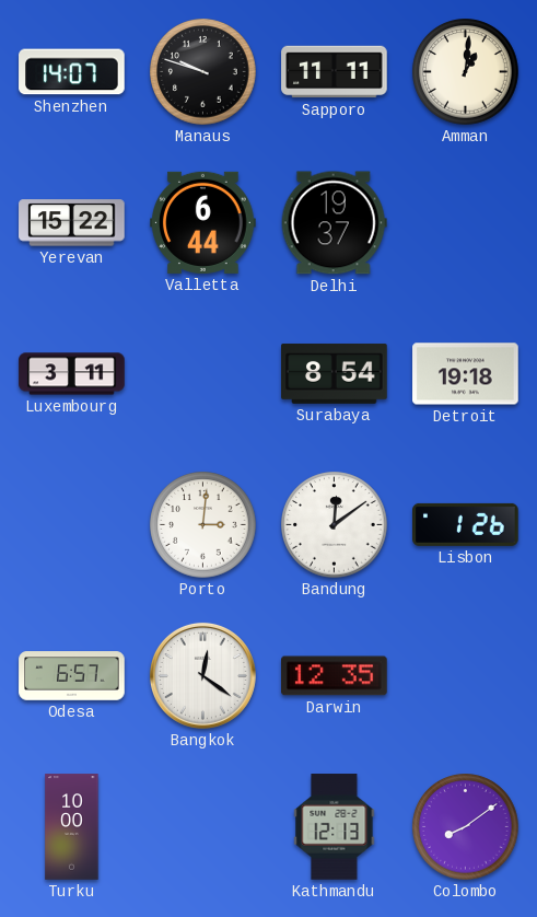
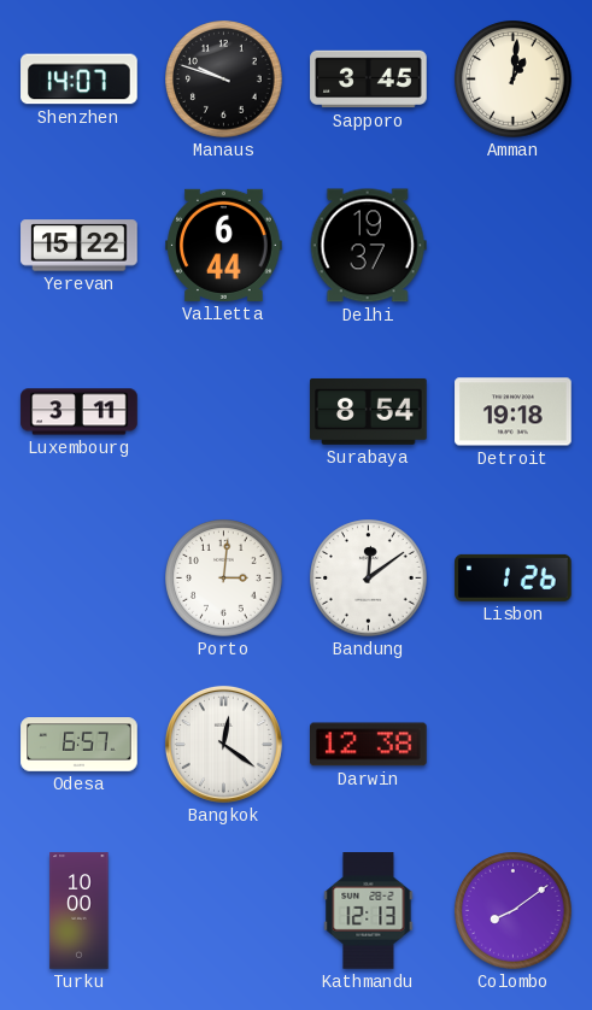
Sapporo: 11:11 -> 3:45
Darwin: 12:35 -> 12:38
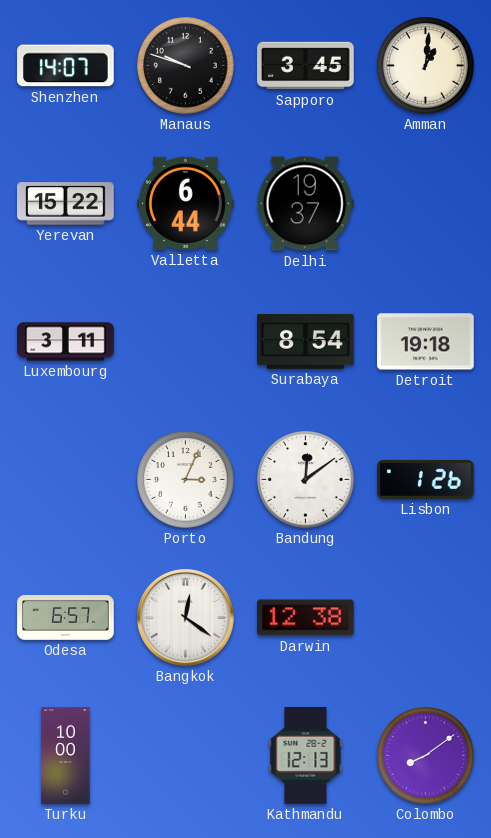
Porto: 3:01 -> 3:04
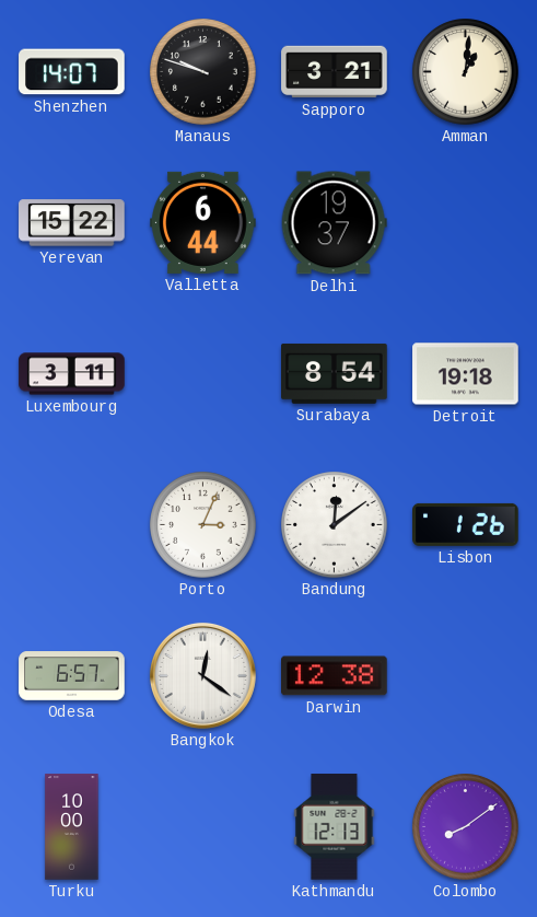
Sapporo: 3:45 -> 3:21
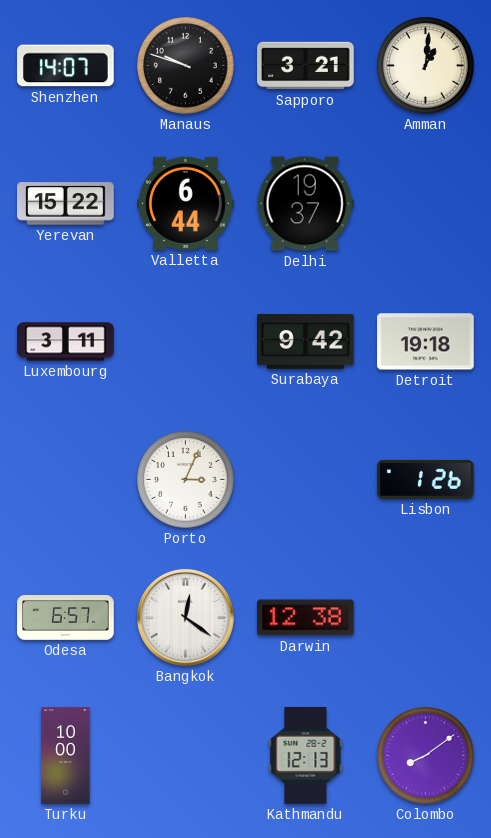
Surabaya: 8:54 -> 9:42
Bandung: 12:09 -> none
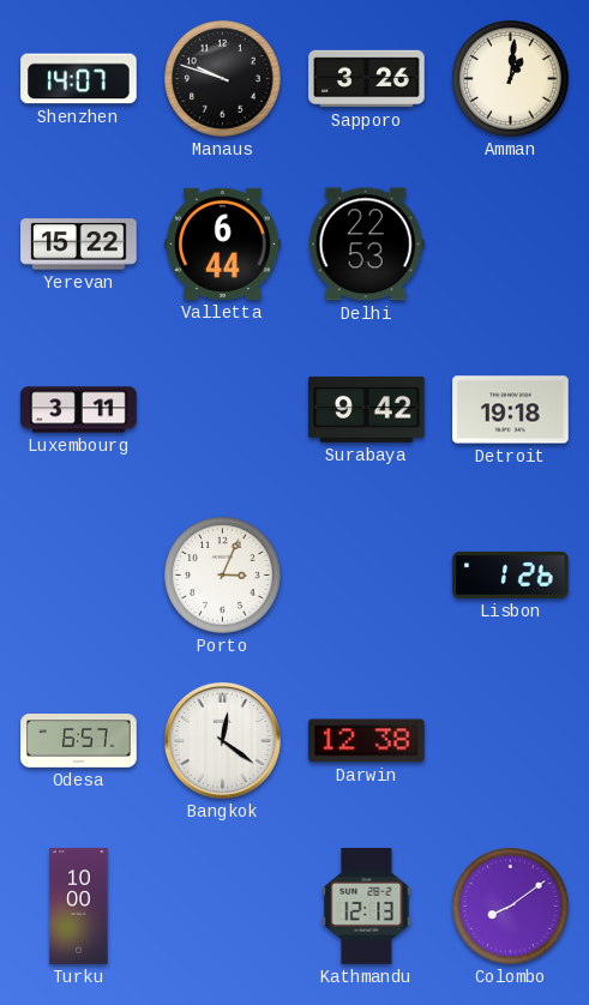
Sapporo: 3:21 -> 3:26
Delhi: 19:37 -> 22:53
